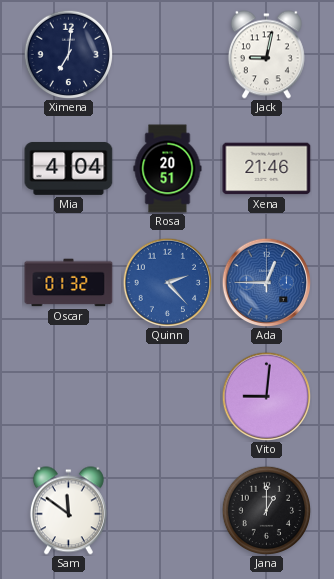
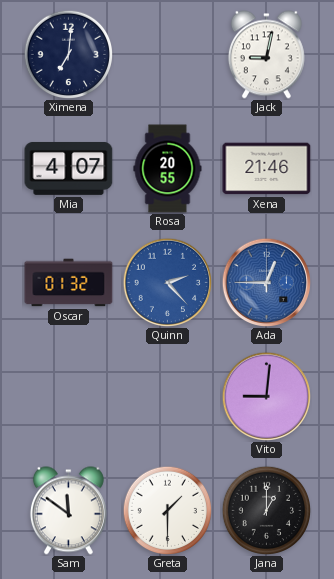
Mia: 4:04 -> 4:07
Rosa: 20:51 -> 20:55
Greta: none -> 1:30
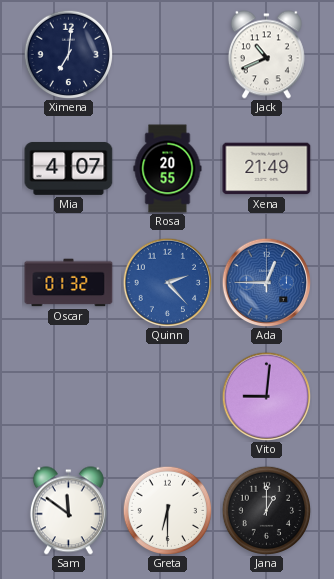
Jack: 9:02 -> 10:41
Xena: 21:46 -> 21:49
Greta: 1:30 -> 6:30
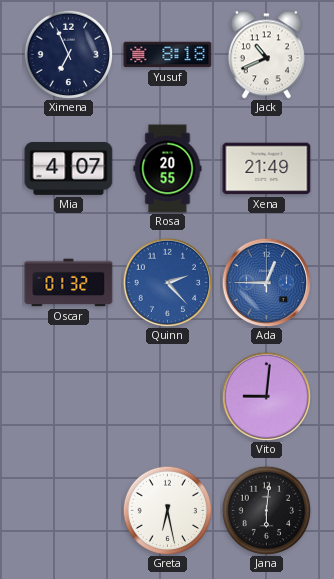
Ximena: 7:01 -> 6:56
Yusuf: none -> 8:18
Sam: 11:51 -> none
Greta: 6:30 -> 6:28
Jana: 1:00 -> 6:01
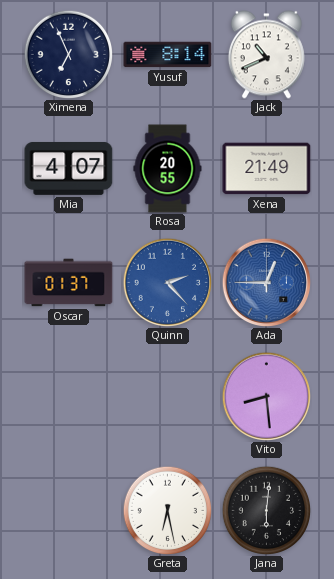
Yusuf: 8:18 -> 8:14
Oscar: 01:32 -> 01:37
Vito: 9:01 -> 8:29
